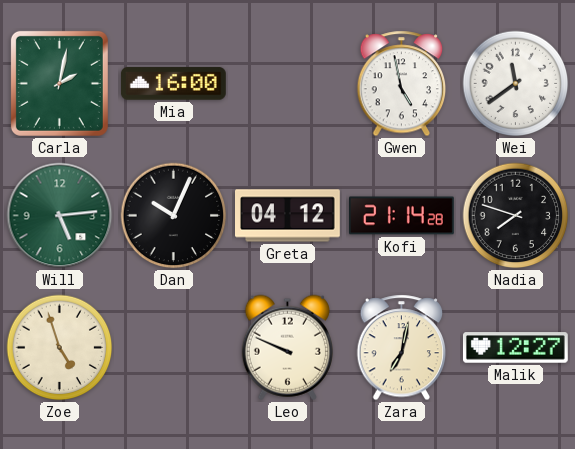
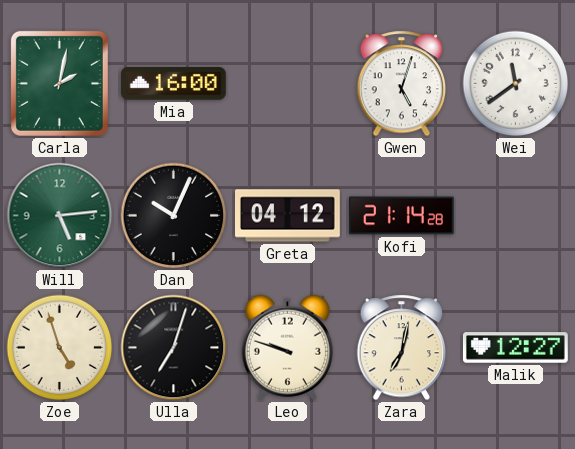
Gwen: 4:58 -> 5:03
Nadia: 7:48 -> none
Ulla: none -> 7:03
Leo: 9:49 -> 9:48
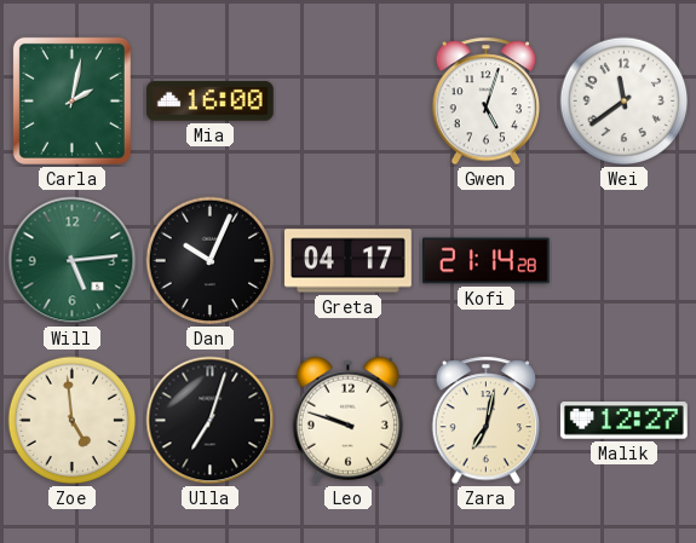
Greta: 04:12 -> 04:17
Zoe: 4:57 -> 4:59
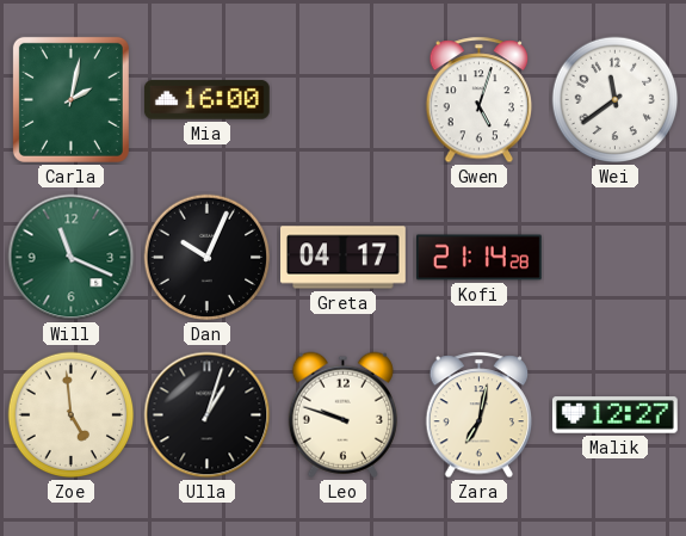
Will: 5:14 -> 11:19
Ulla: 7:03 -> 1:03
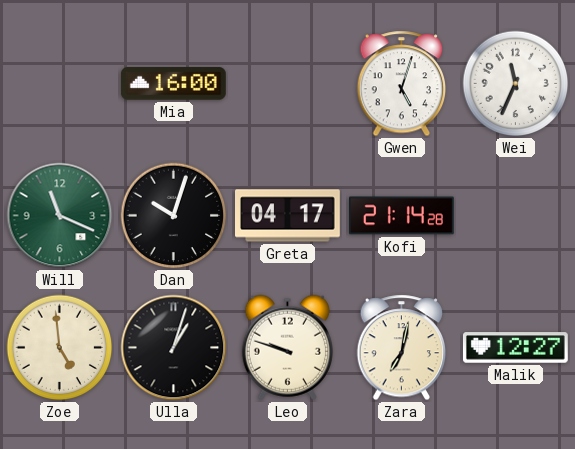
Carla: 2:02 -> none
Wei: 11:39 -> 11:34
Dan: 10:04 -> 10:03
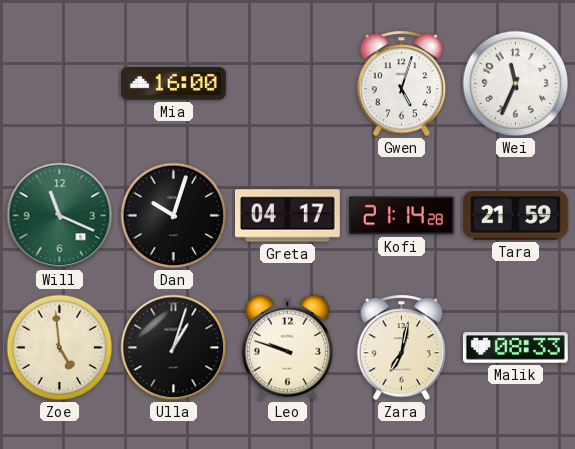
Tara: none -> 21:59
Malik: 12:27 -> 08:33
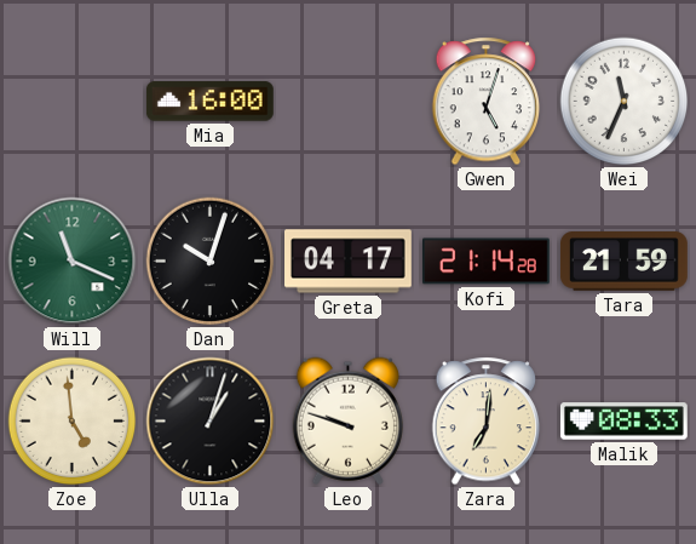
Zara: 7:02 -> 7:01
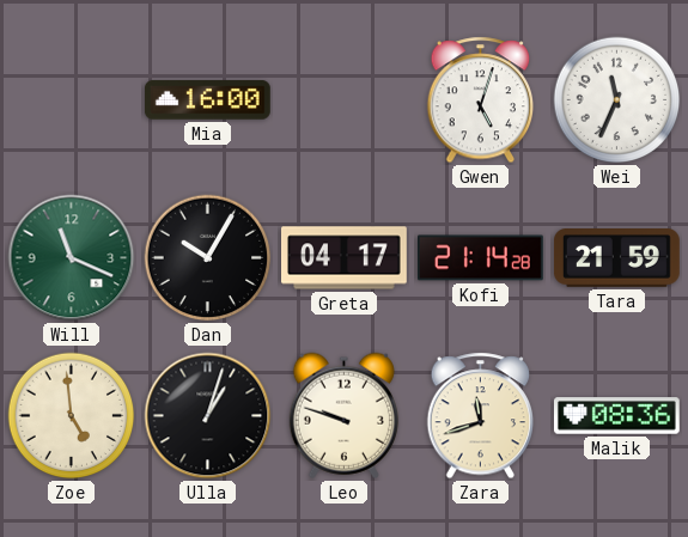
Dan: 10:03 -> 10:05
Zara: 7:01 -> 11:42
Malik: 08:33 -> 08:36
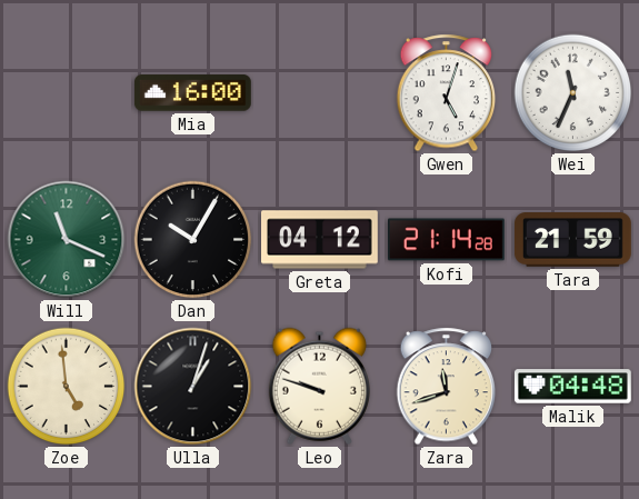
Greta: 04:17 -> 04:12
Malik: 08:36 -> 04:48
